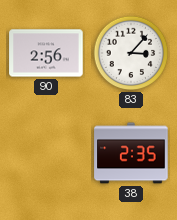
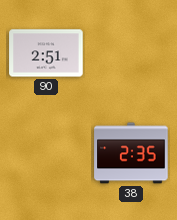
90: 2:56 -> 2:51
83: 3:07 -> none
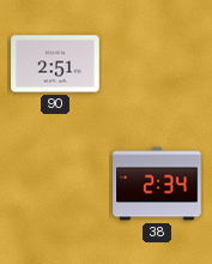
38: 2:35 -> 2:34
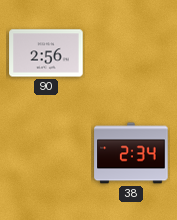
90: 2:51 -> 2:56
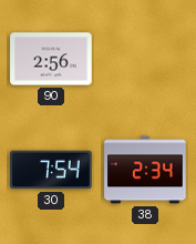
30: none -> 7:54
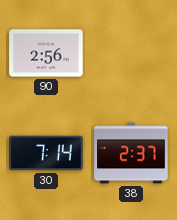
30: 7:54 -> 7:14
38: 2:34 -> 2:37
